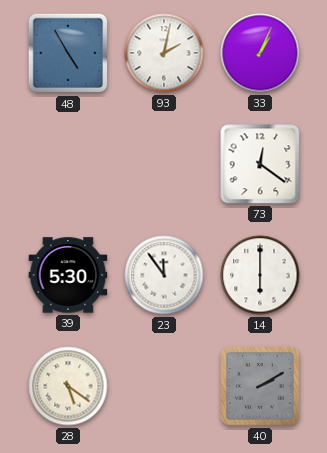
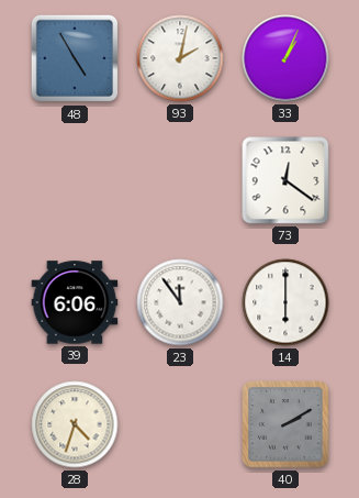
39: 5:30 -> 6:06
28: 5:21 -> 4:33
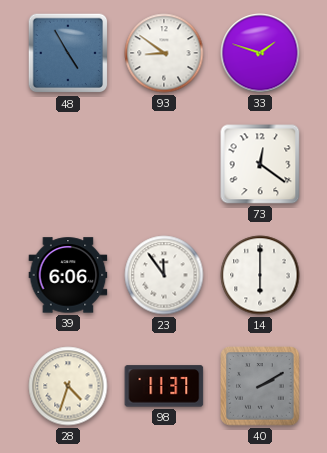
93: 2:02 -> 8:51
33: 1:04 -> 1:48
98: none -> 11:37
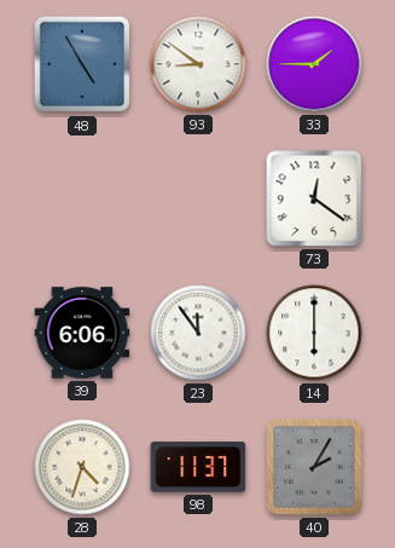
33: 1:48 -> 1:45
40: 2:10 -> 2:05
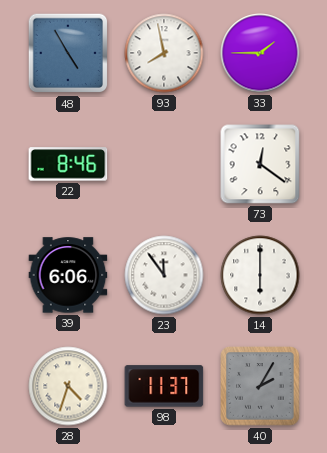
93: 8:51 -> 7:58
22: none -> 8:46
